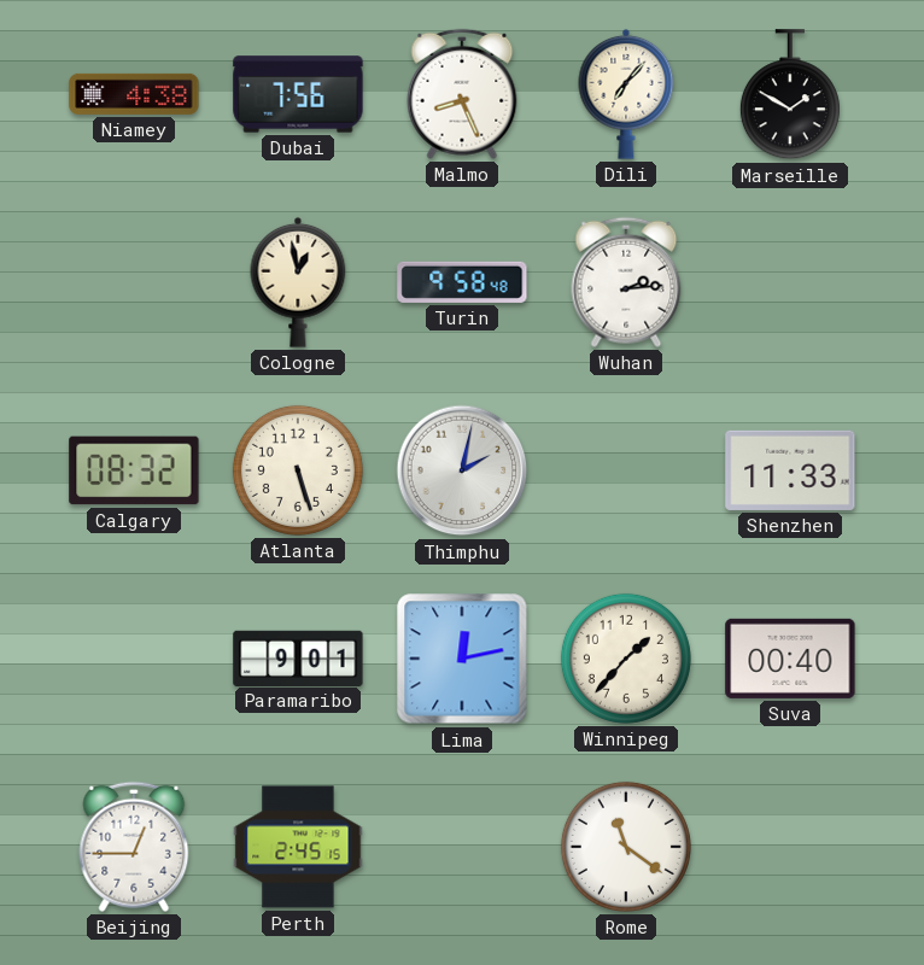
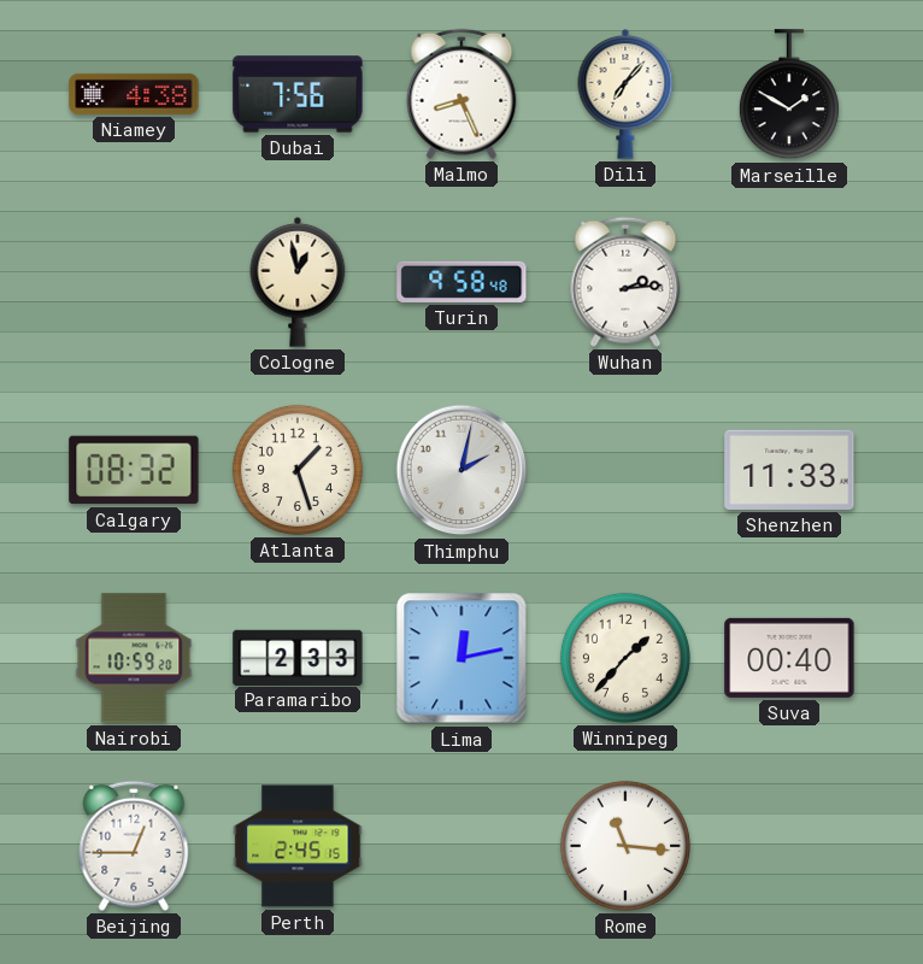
Atlanta: 5:27 -> 1:27
Nairobi: none -> 10:59
Paramaribo: 9:01 -> 2:33
Rome: 11:21 -> 11:16
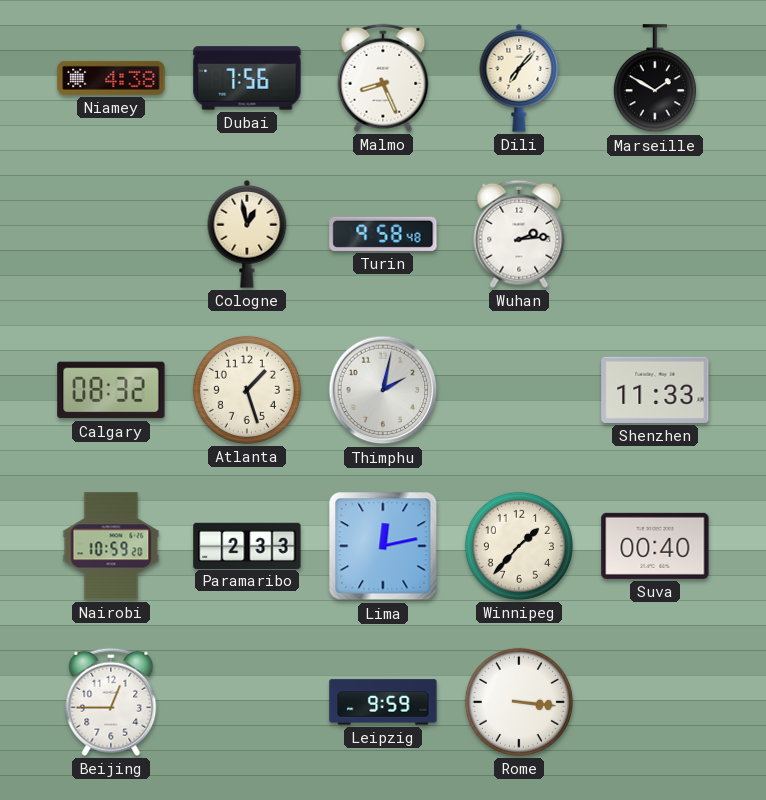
Perth: 2:45 -> none
Leipzig: none -> 9:59
Rome: 11:16 -> 3:16
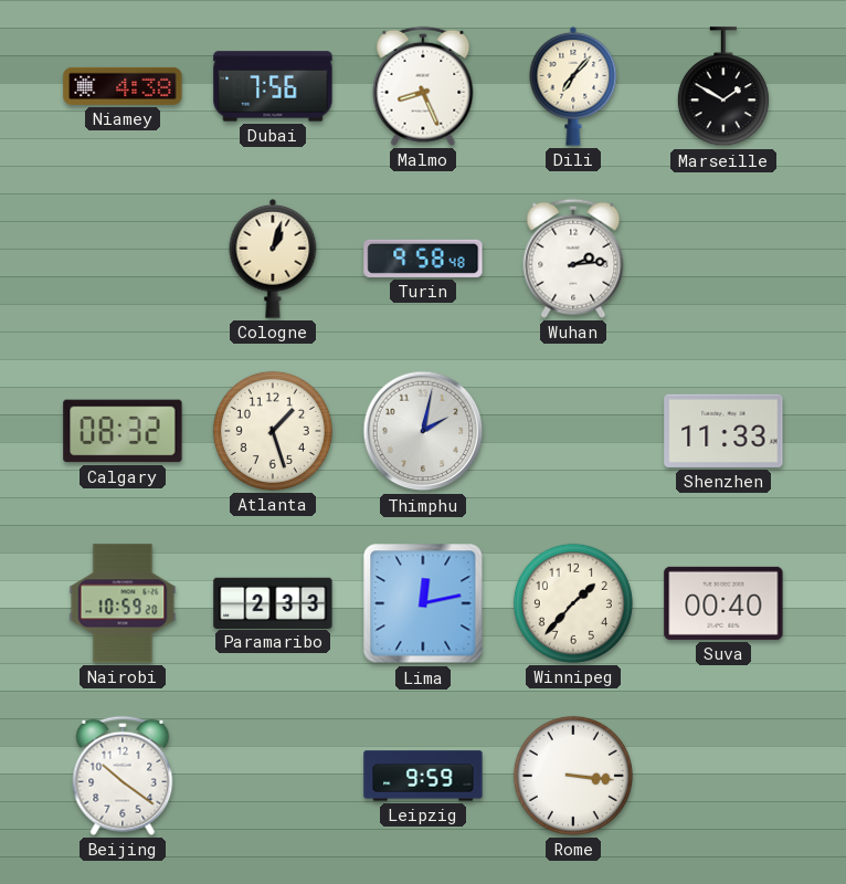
Cologne: 12:58 -> 1:03
Beijing: 12:45 -> 10:21
